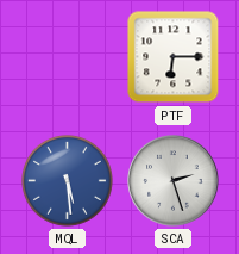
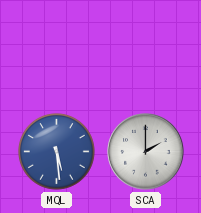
PTF: 6:15 -> none
SCA: 2:27 -> 2:00
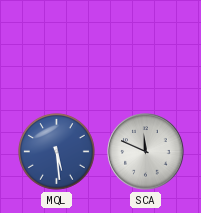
SCA: 2:00 -> 11:49
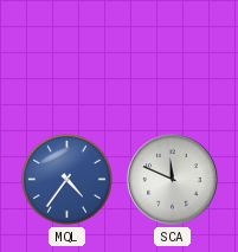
MQL: 5:29 -> 4:36
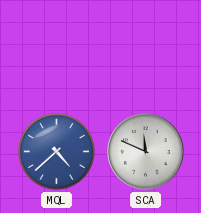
MQL: 4:36 -> 4:38
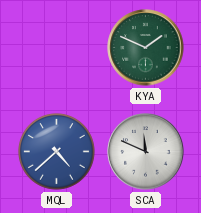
KYA: none -> 1:49
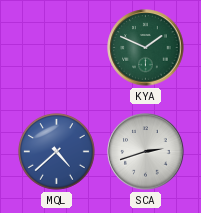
SCA: 11:49 -> 2:42
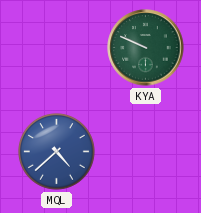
KYA: 1:49 -> 9:49
SCA: 2:42 -> none
